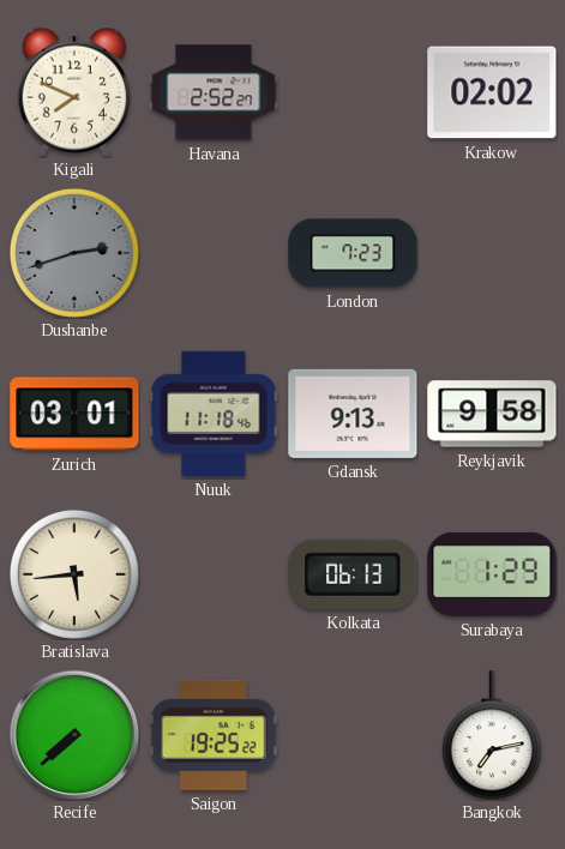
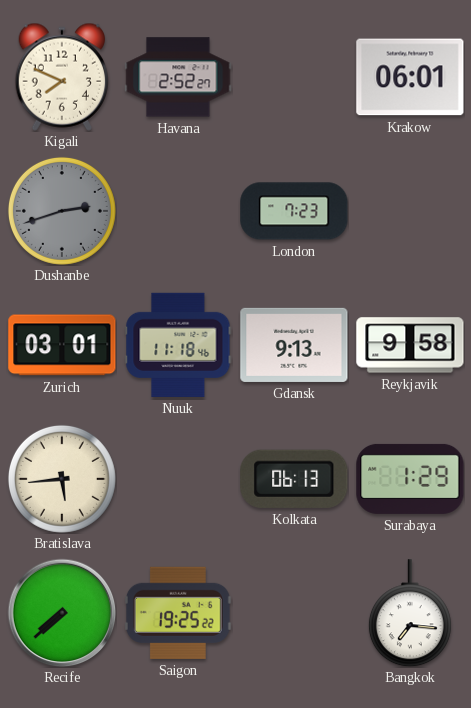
Krakow: 02:02 -> 06:01
Bangkok: 7:13 -> 7:16
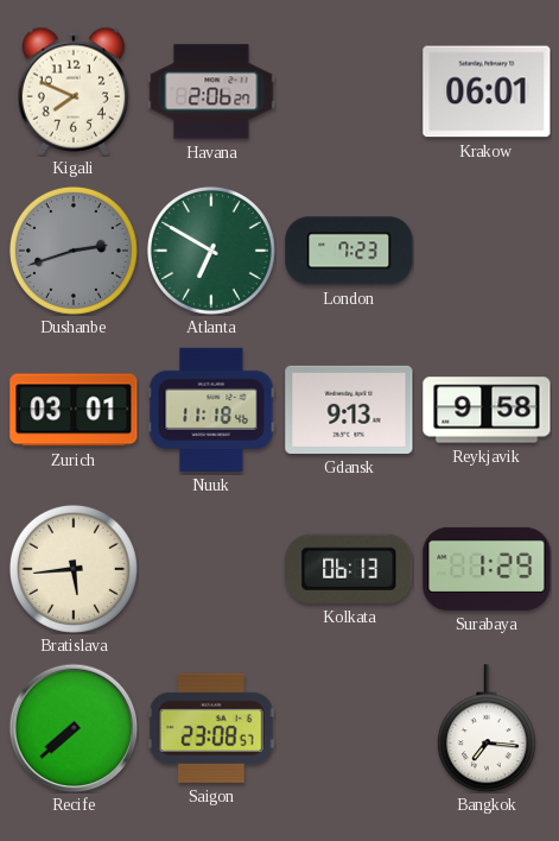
Havana: 2:52 -> 2:06
Atlanta: none -> 6:50
Saigon: 19:25 -> 23:08
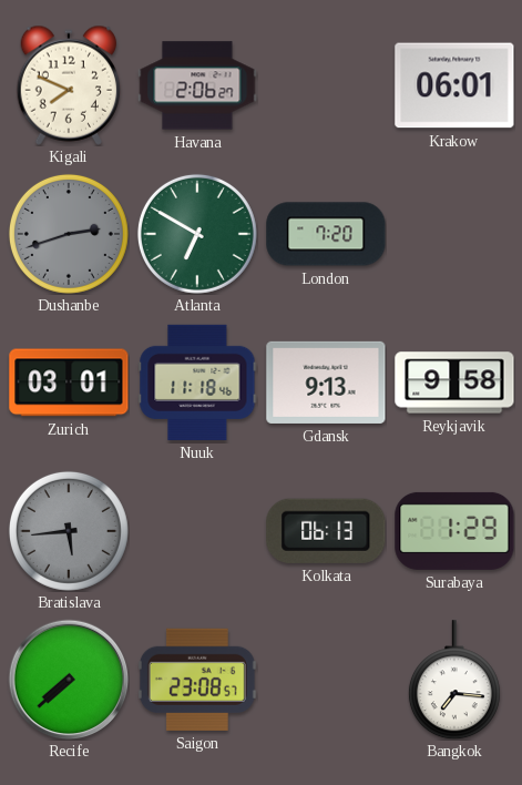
London: 7:23 -> 7:20
Bratislava dial: cream -> grey
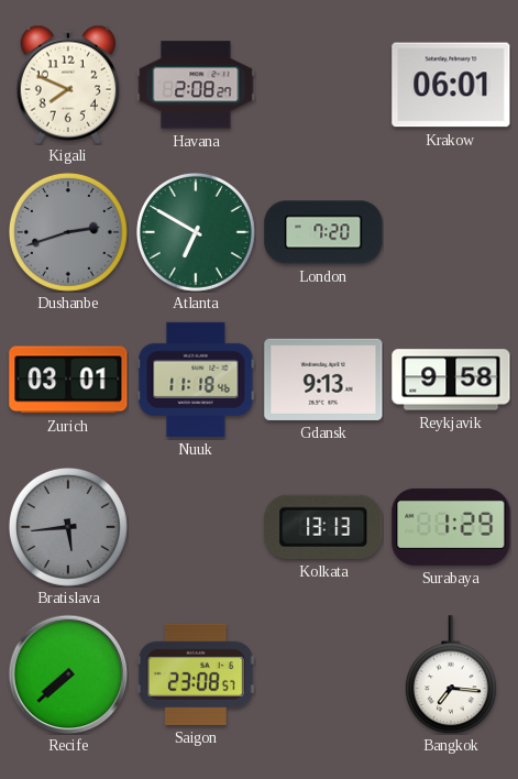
Havana: 2:06 -> 2:08
Kolkata: 06:13 -> 13:13
